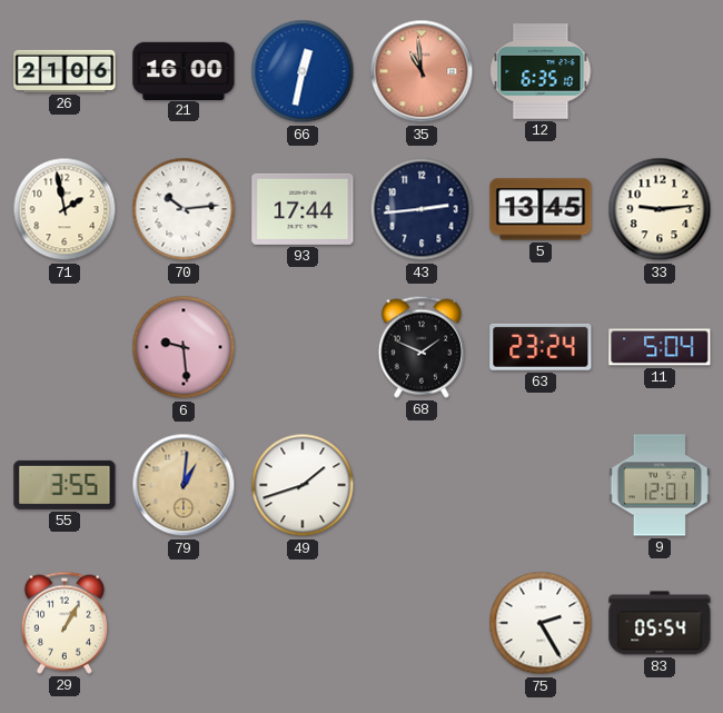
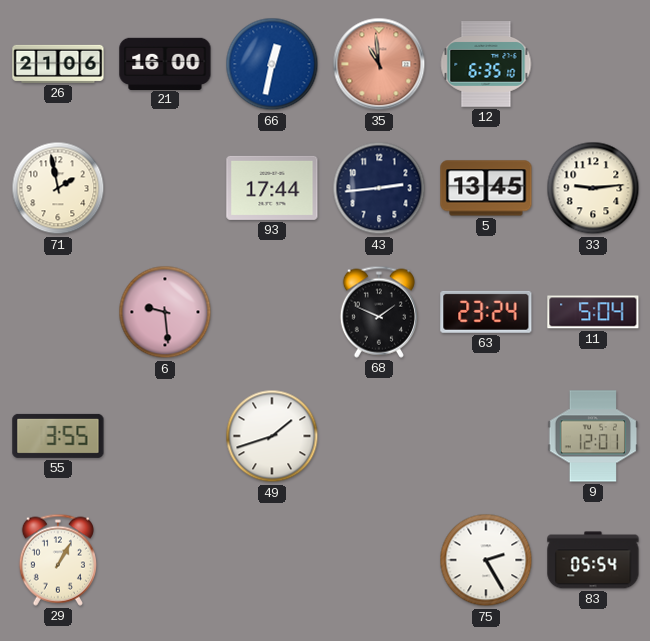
70: 10:14 -> none
79: 1:01 -> none
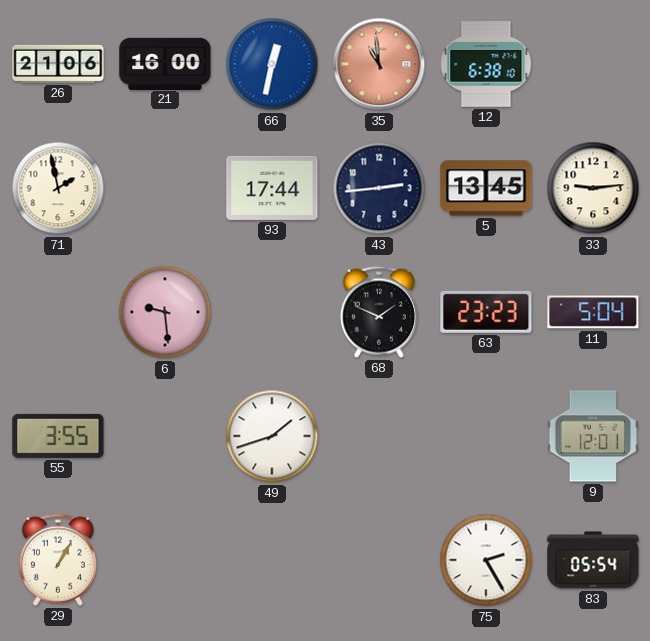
12: 6:35 -> 6:38
63: 23:24 -> 23:23
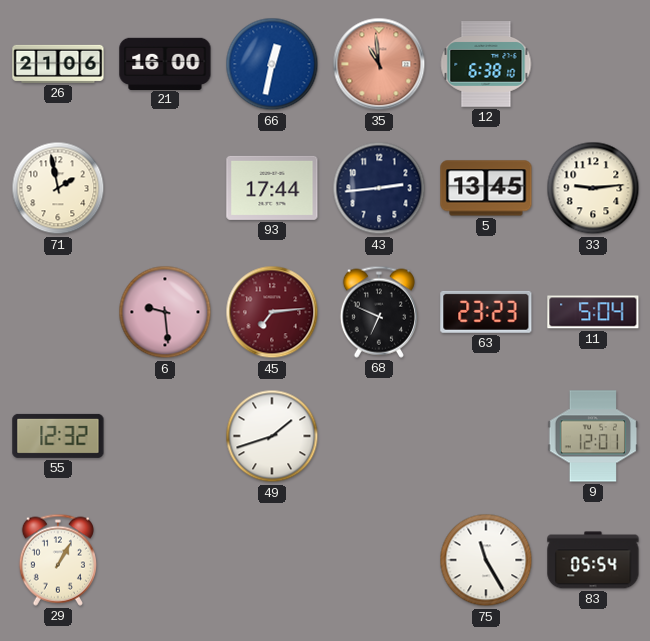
45: none -> 7:14
68: 1:49 -> 6:49
55: 3:55 -> 12:32
75: 2:25 -> 11:25
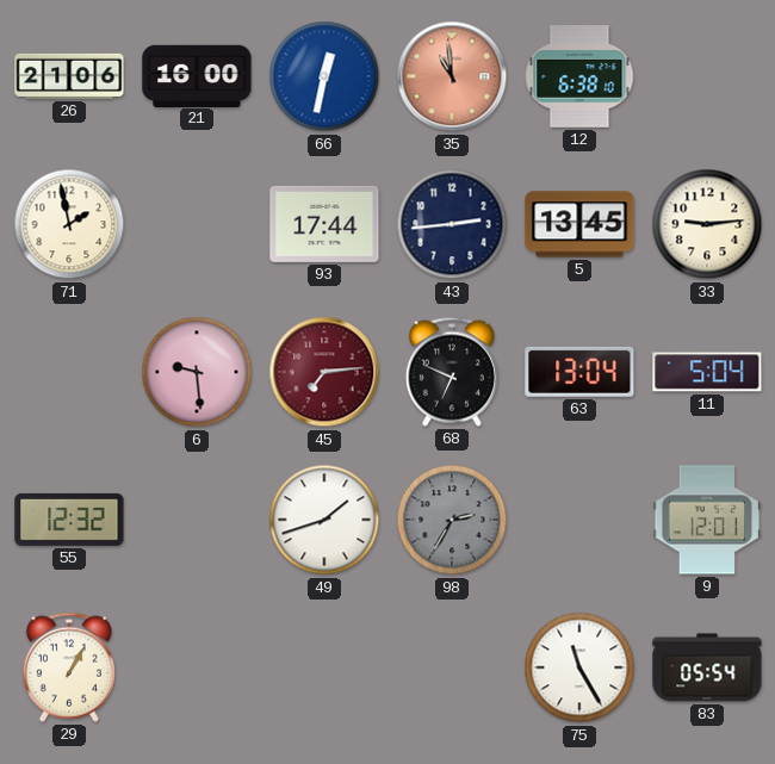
63: 23:23 -> 13:04
98: none -> 2:35
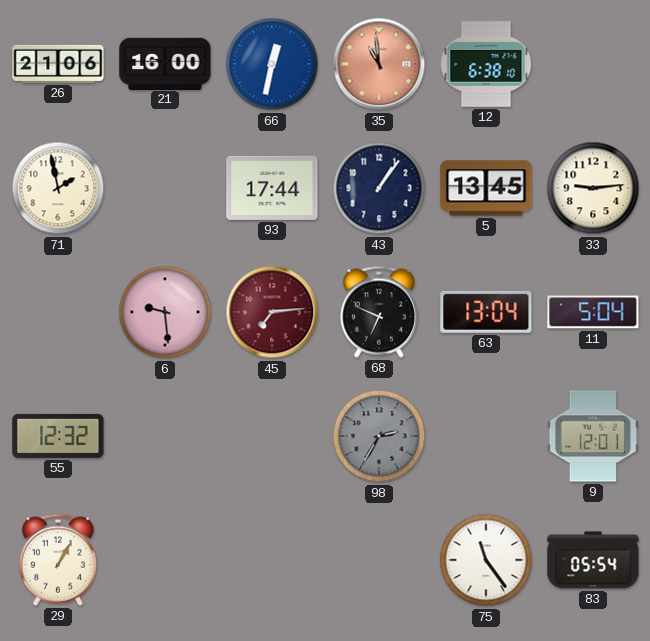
43: 2:44 -> 1:06
49: 1:42 -> none
75: 11:25 -> 11:24
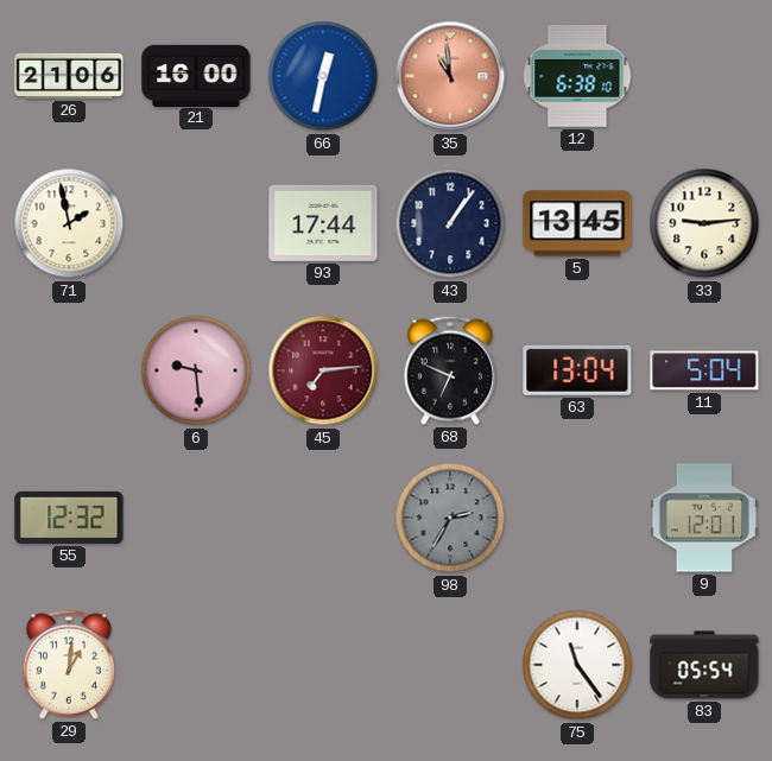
29: 1:05 -> 1:01
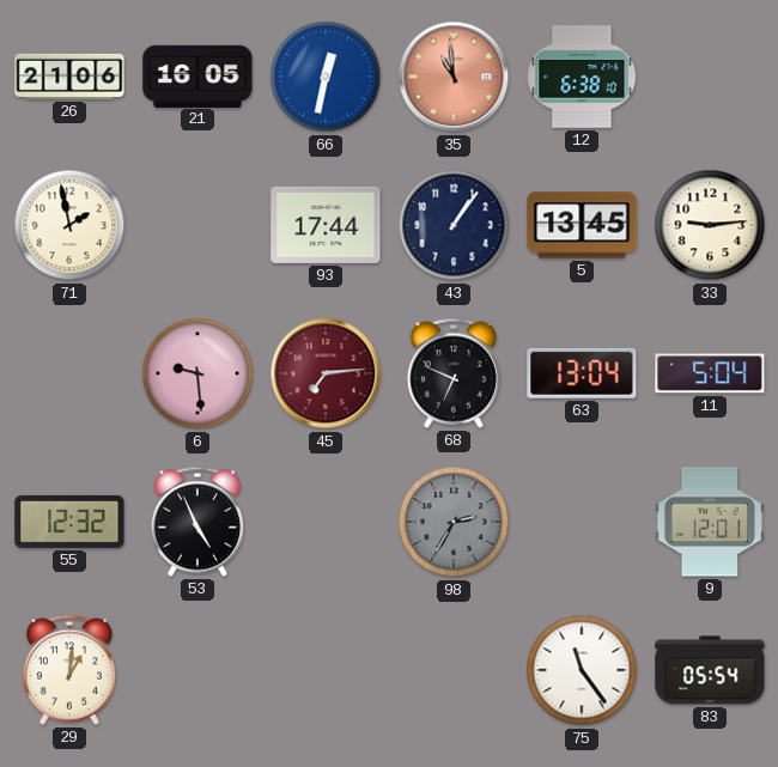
21: 16:00 -> 16:05
53: none -> 4:56
